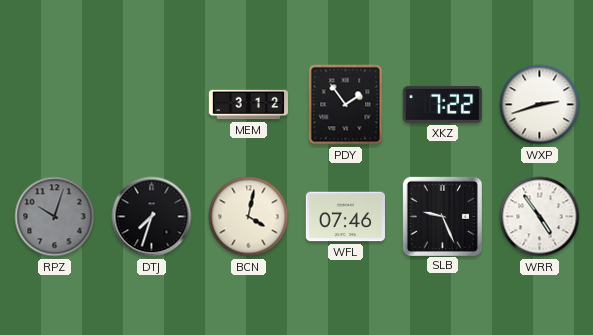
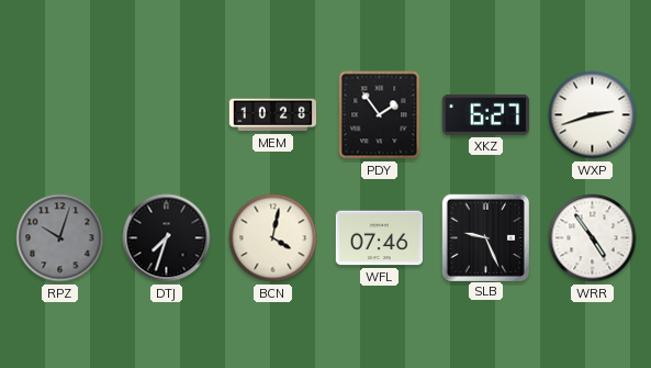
MEM: 3:12 -> 10:28
XKZ: 7:22 -> 6:27
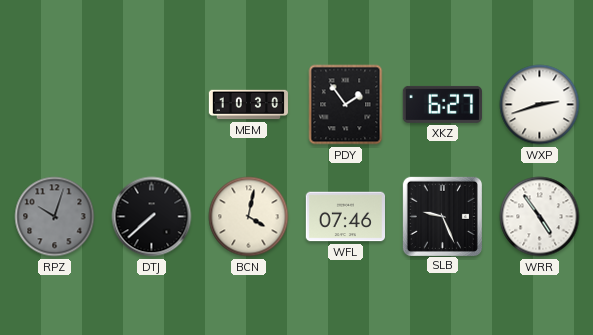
MEM: 10:28 -> 10:30
DTJ: 7:33 -> 7:38
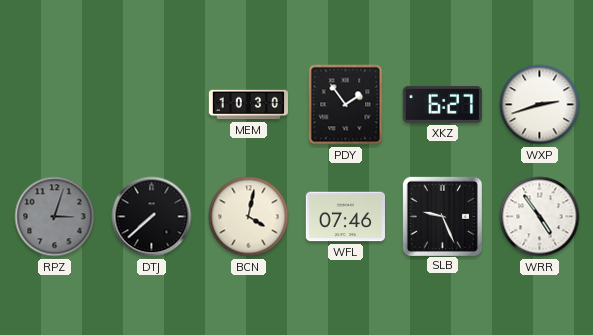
RPZ: 10:03 -> 3:03
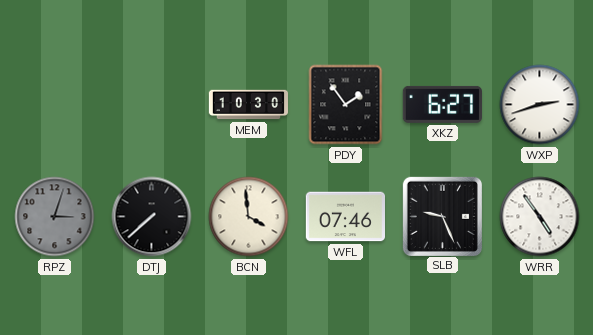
BCN: 4:02 -> 3:59
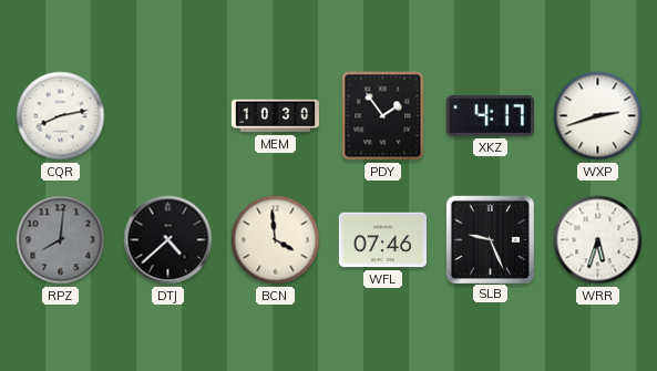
CQR: none -> 8:13
XKZ: 6:27 -> 4:17
RPZ: 3:03 -> 8:01
DTJ: 7:38 -> 4:38
WRR: 4:54 -> 5:33
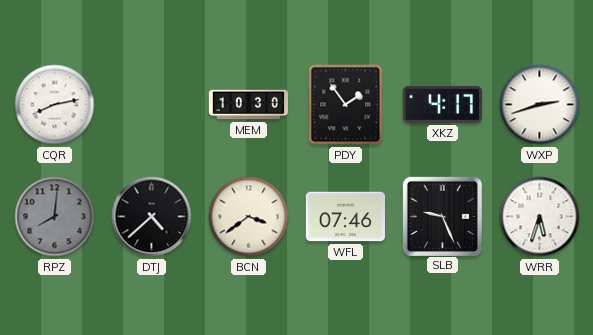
BCN: 3:59 -> 3:39
